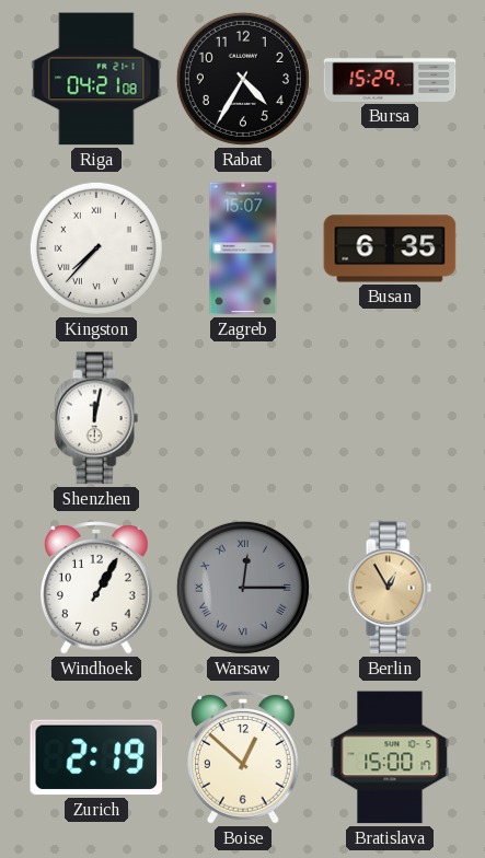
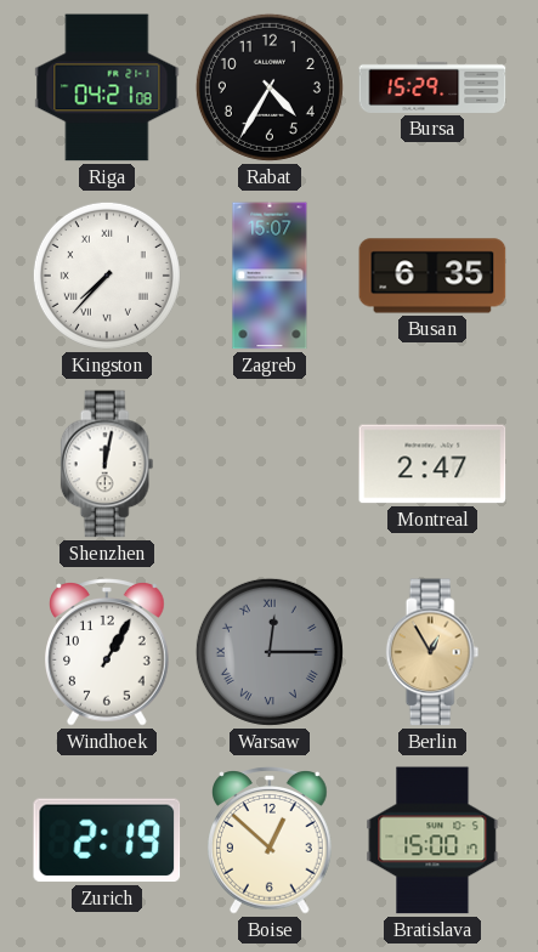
Montreal: none -> 2:47
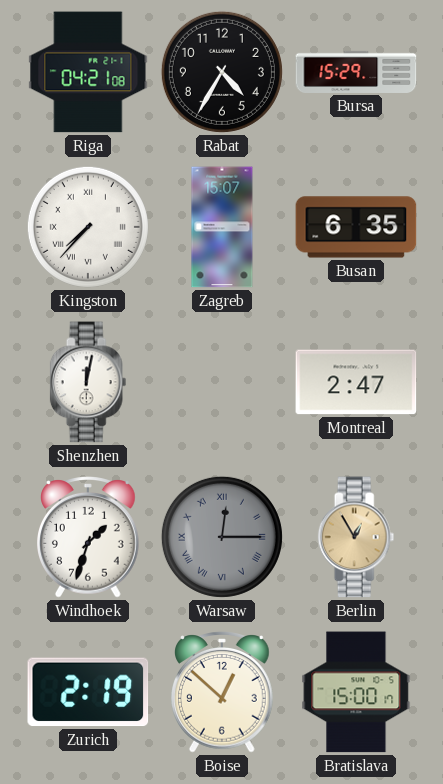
Windhoek: 1:05 -> 1:33
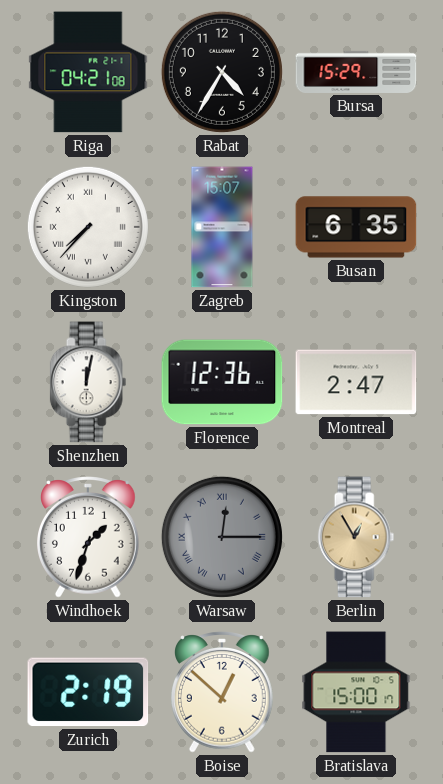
Florence: none -> 12:36
